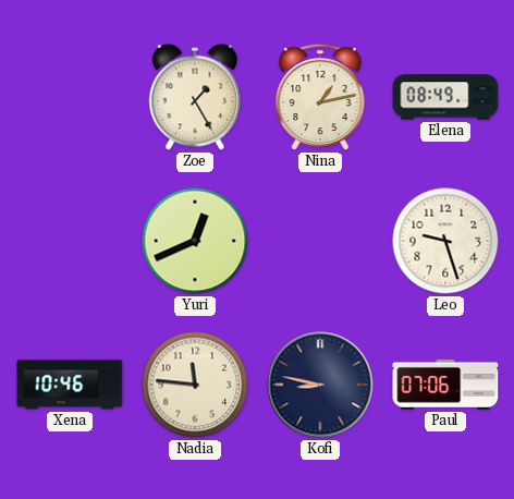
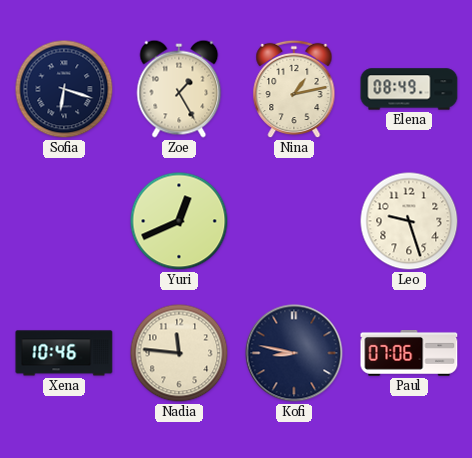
Sofia: none -> 6:18
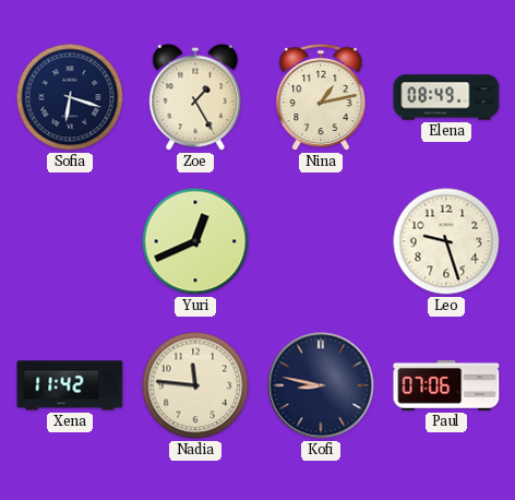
Xena: 10:46 -> 11:42
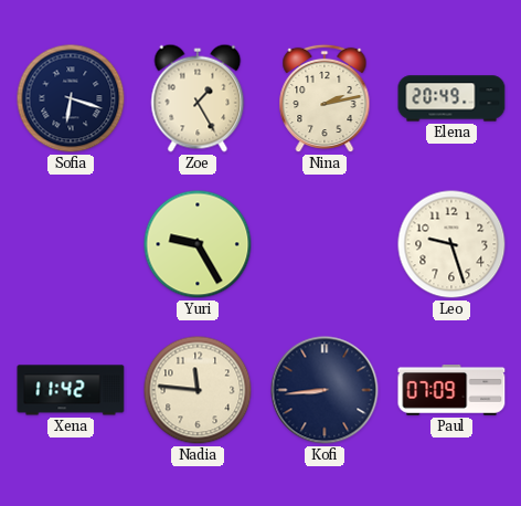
Nina: 1:13 -> 2:13
Elena: 08:49 -> 20:49
Yuri: 12:41 -> 9:25
Kofi: 8:47 -> 8:44
Paul: 07:06 -> 07:09
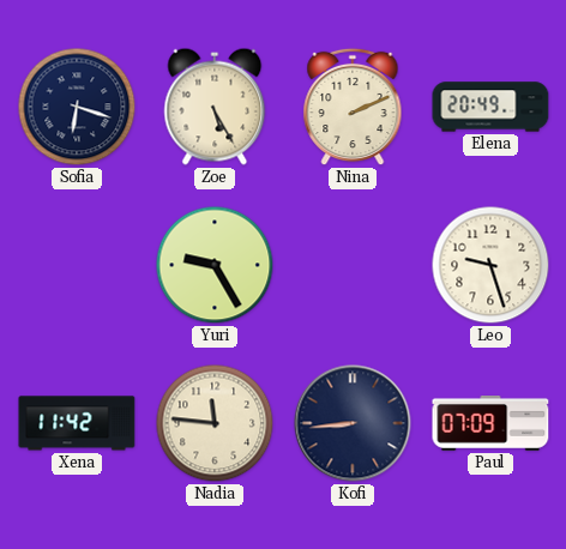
Zoe: 1:25 -> 5:25
Nina: 2:13 -> 2:11
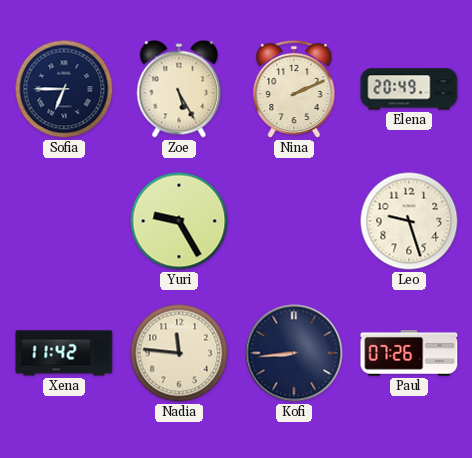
Sofia: 6:18 -> 6:45
Paul: 07:09 -> 07:26
